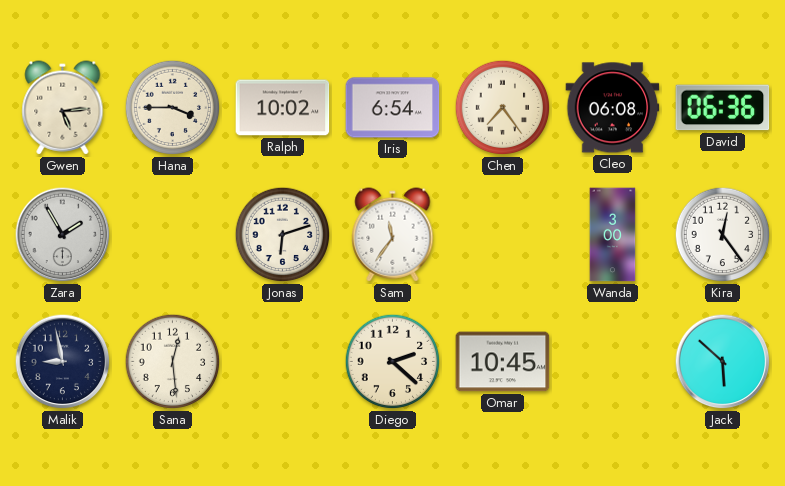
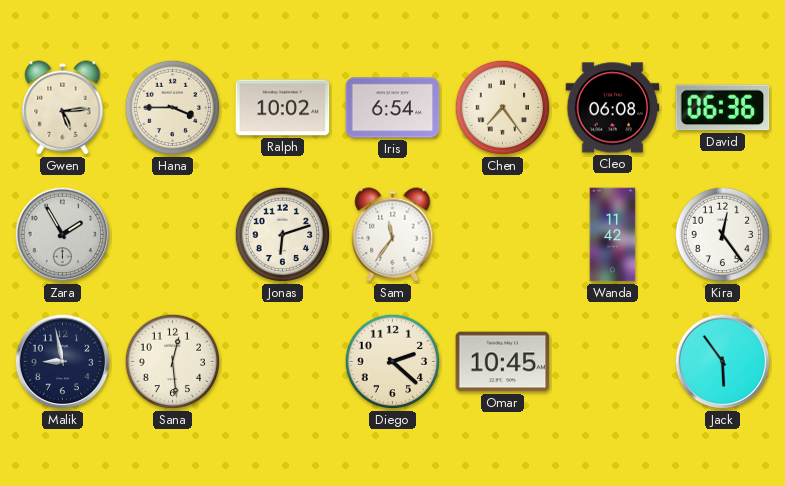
Wanda: 3:00 -> 11:42
Jack: 5:52 -> 5:54
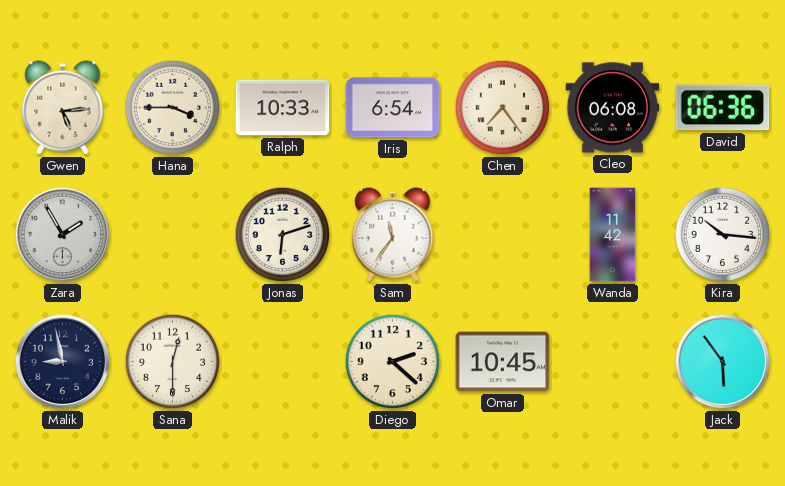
Ralph: 10:02 -> 10:33
Kira: 12:24 -> 10:16
Sana: 12:29 -> 12:30
